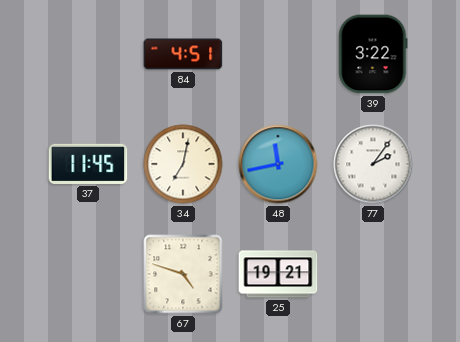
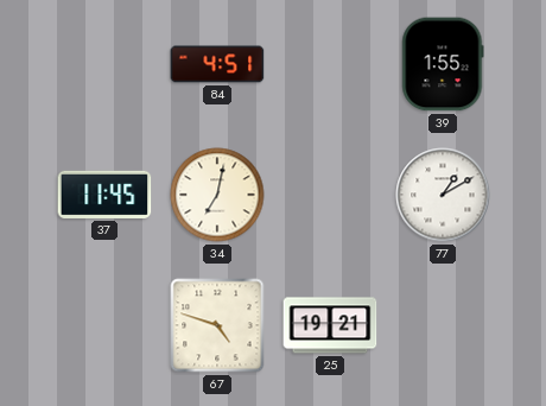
39: 3:22 -> 1:55
48: 11:43 -> none
77: 2:06 -> 1:10
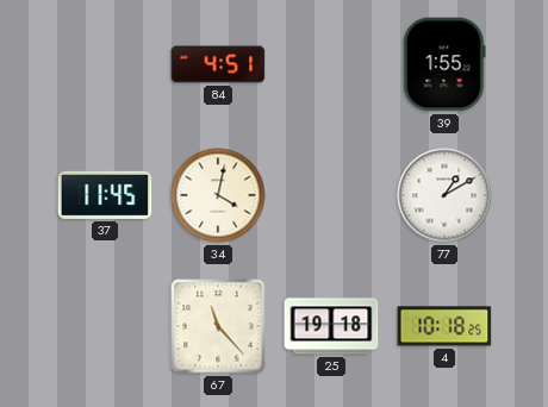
34: 7:02 -> 4:02
67: 4:48 -> 11:23
25: 19:21 -> 19:18
4: none -> 10:18
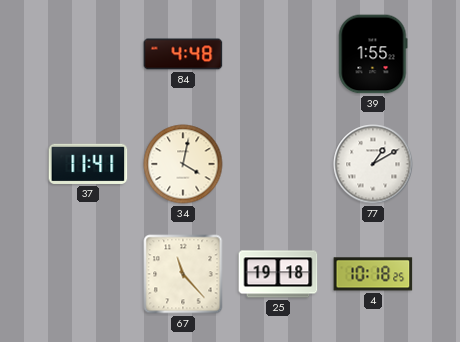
84: 4:51 -> 4:48
37: 11:45 -> 11:41
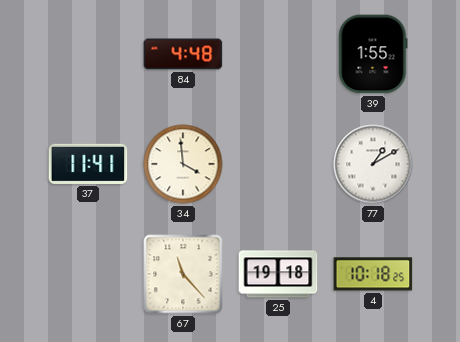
34: 4:02 -> 3:59
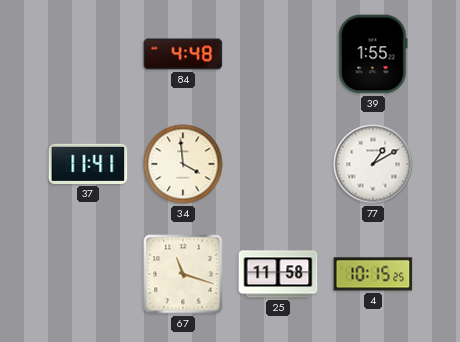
67: 11:23 -> 11:18
25: 19:18 -> 11:58
4: 10:18 -> 10:15
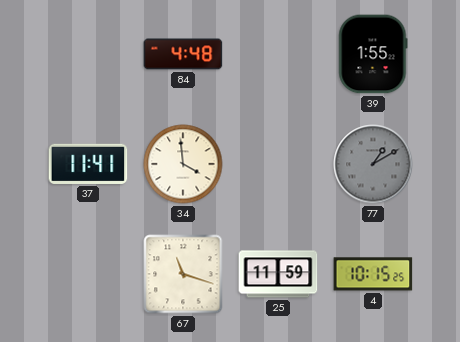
77 dial: white -> grey
25: 11:58 -> 11:59
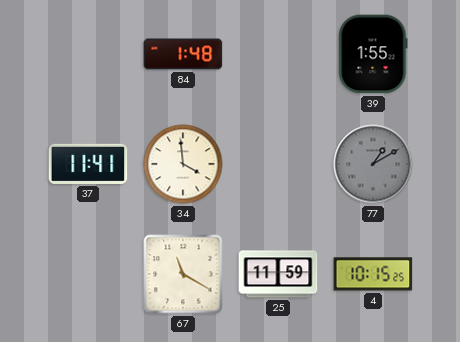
84: 4:48 -> 1:48
67: 11:18 -> 11:20
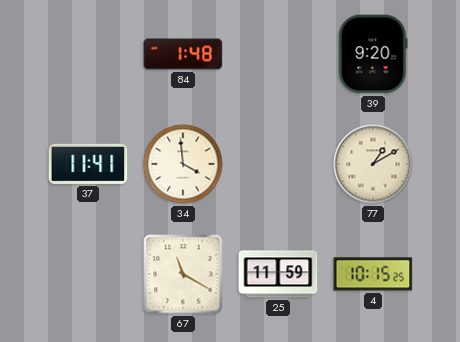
39: 1:55 -> 9:20
77 dial: grey -> cream
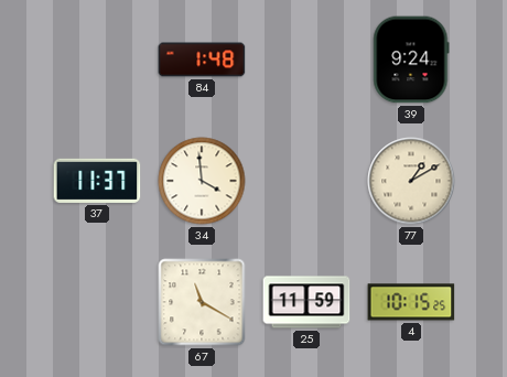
39: 9:20 -> 9:24
37: 11:41 -> 11:37
